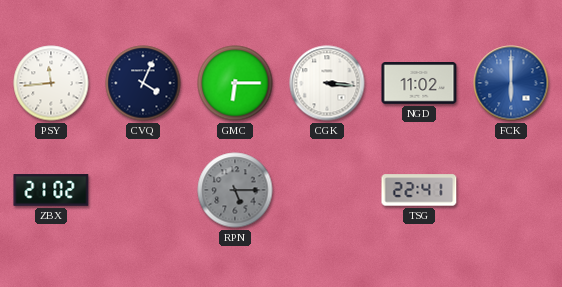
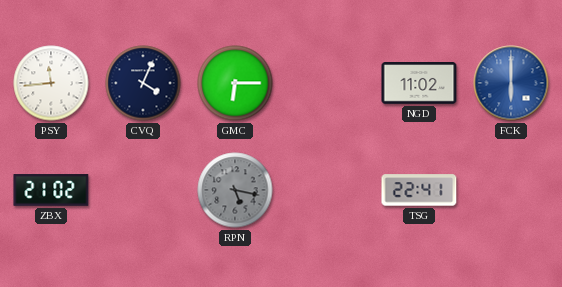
CGK: 3:16 -> none
RPN: 5:15 -> 5:17
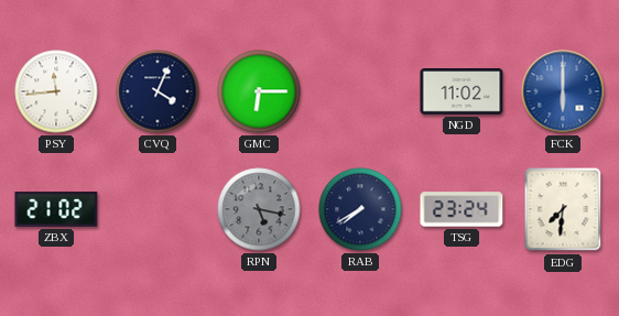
RAB: none -> 7:40
TSG: 22:41 -> 23:24
EDG: none -> 7:31
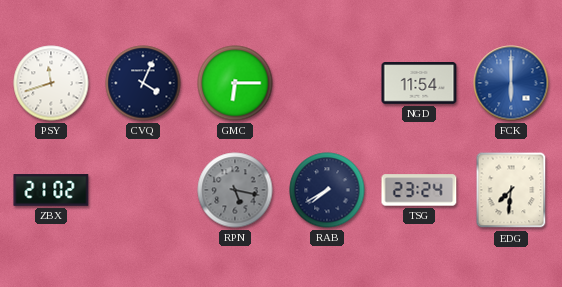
PSY: 11:44 -> 11:42
NGD: 11:02 -> 11:54
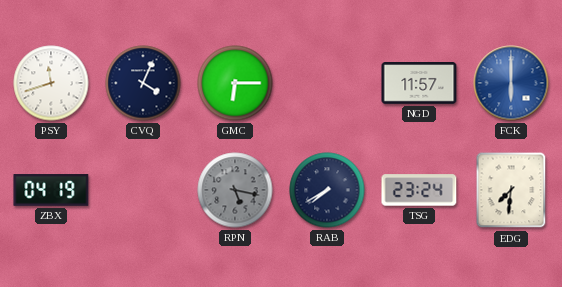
NGD: 11:54 -> 11:57
ZBX: 21:02 -> 04:19
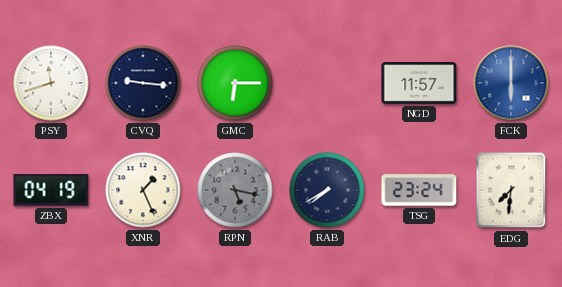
CVQ: 4:04 -> 9:16
XNR: none -> 1:26
